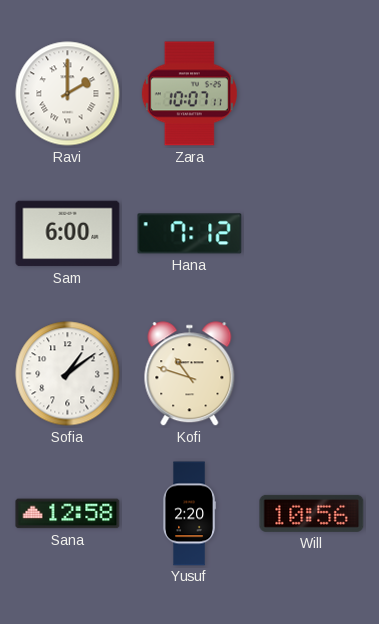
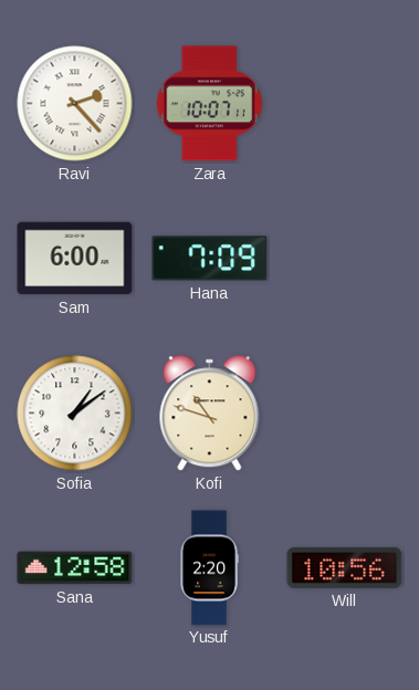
Ravi: 2:00 -> 2:23
Hana: 7:12 -> 7:09
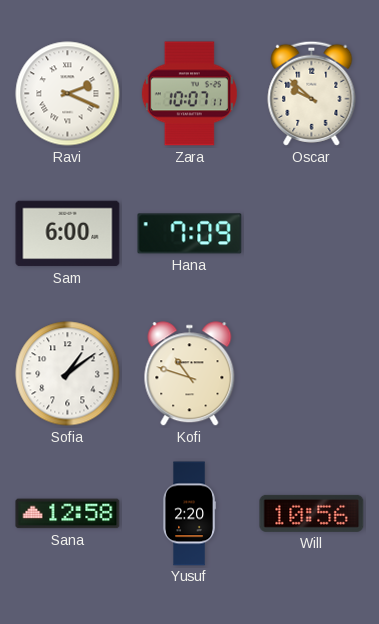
Ravi: 2:23 -> 2:19
Oscar: none -> 9:52
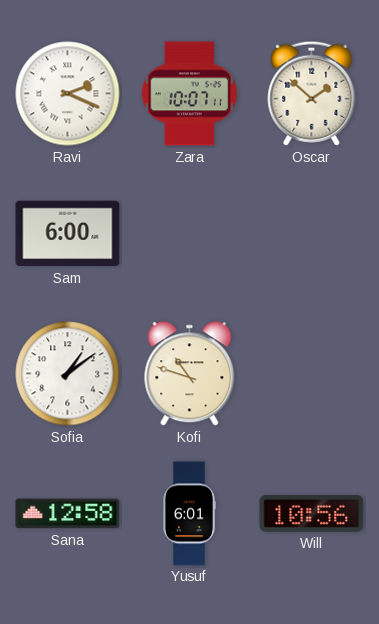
Oscar: 9:52 -> 1:52
Hana: 7:09 -> none
Yusuf: 2:20 -> 6:01
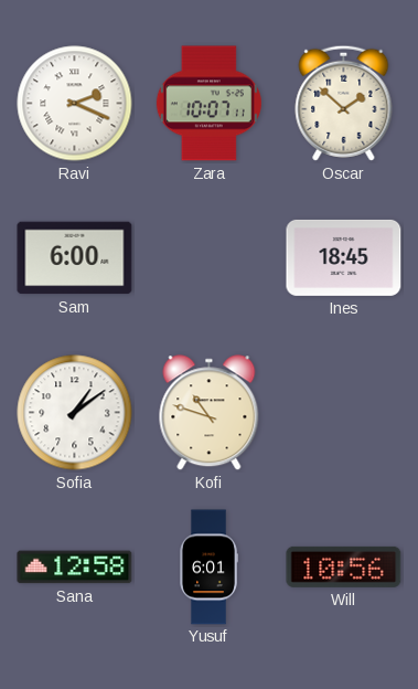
Ines: none -> 18:45
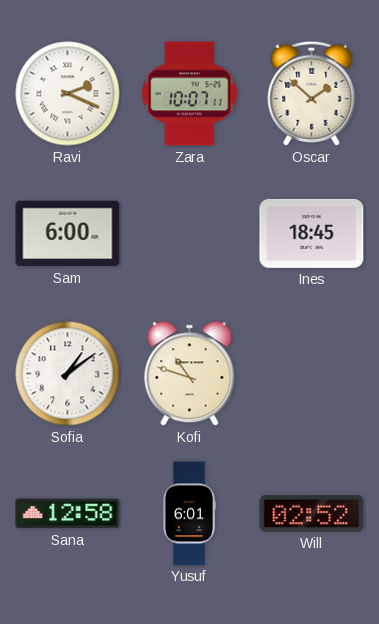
Will: 10:56 -> 02:52
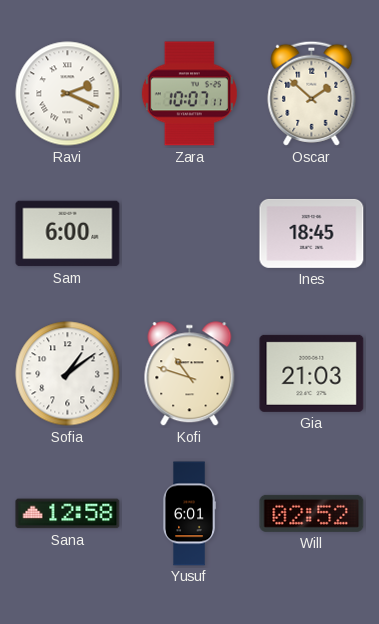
Gia: none -> 21:03
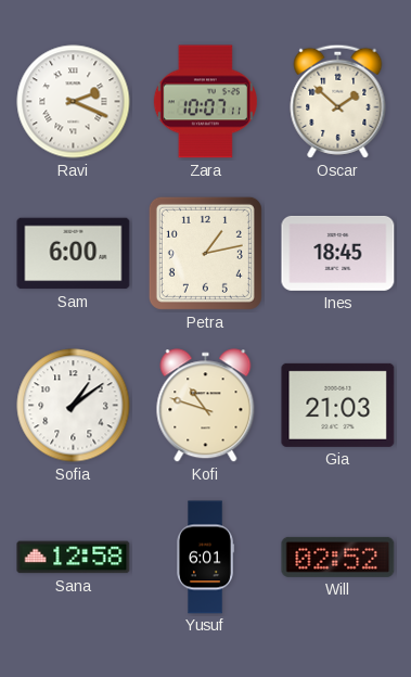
Petra: none -> 1:13
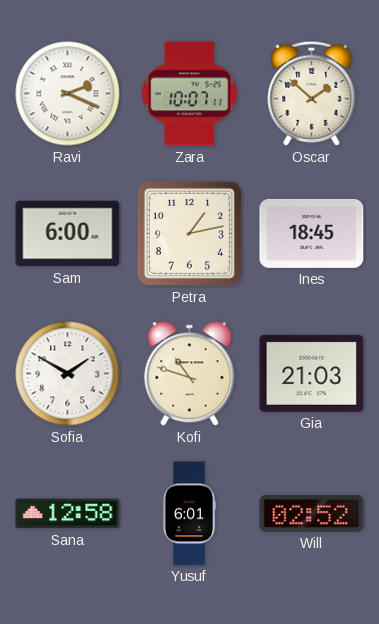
Sofia: 1:09 -> 1:50
